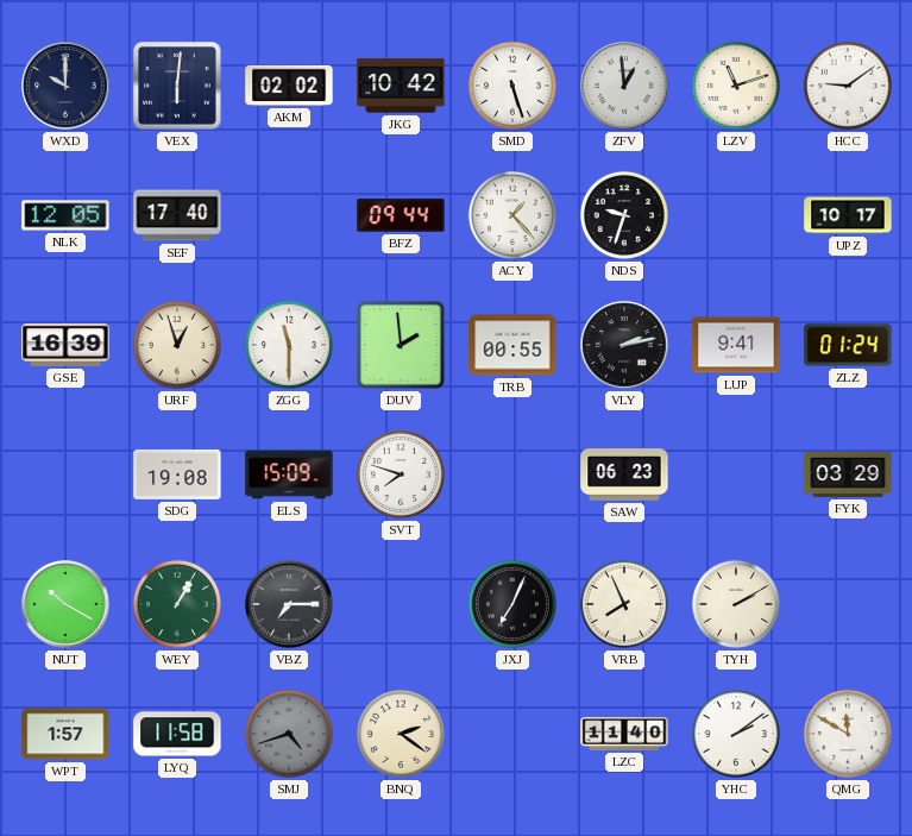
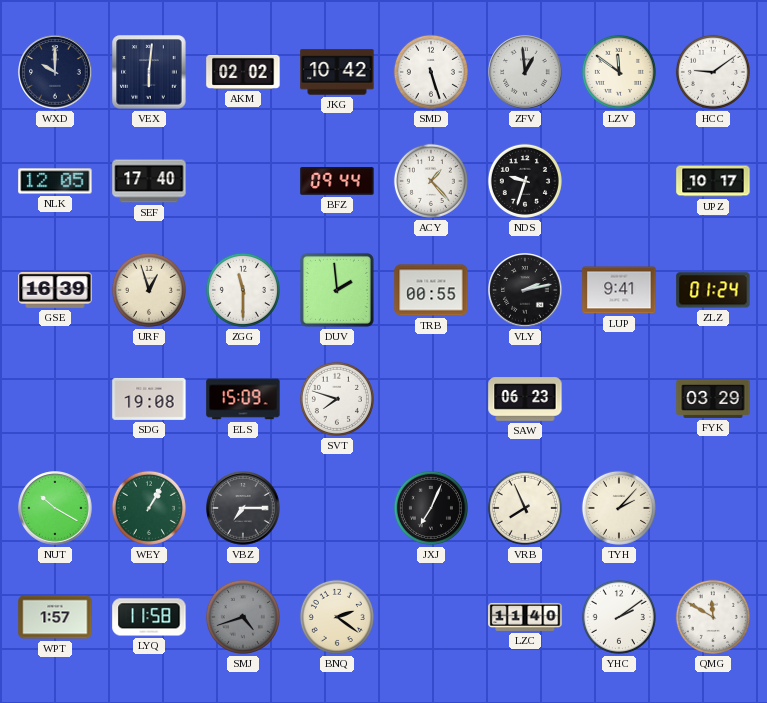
LZV: 11:12 -> 11:51
TYH: 2:10 -> 2:07
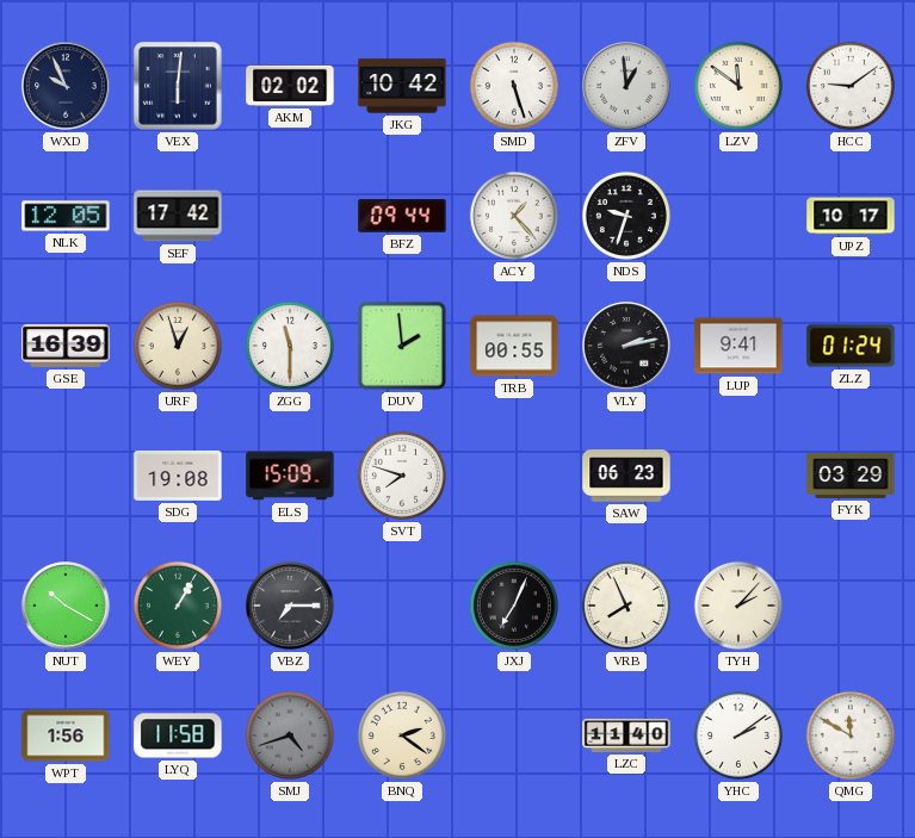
WXD: 10:00 -> 9:56
SEF: 17:40 -> 17:42
WPT: 1:57 -> 1:56
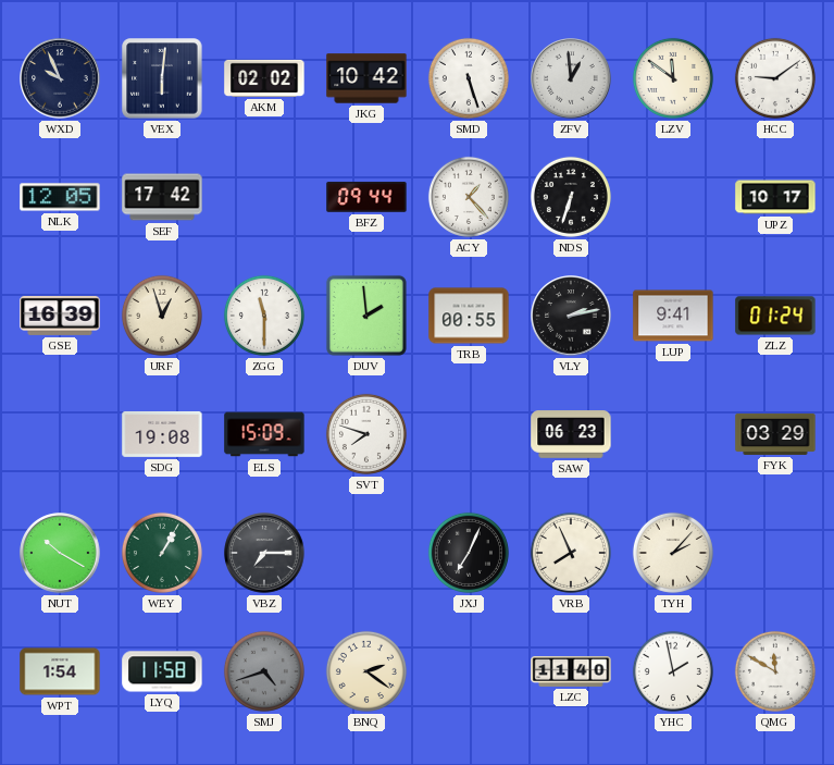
NDS: 9:33 -> 6:33
WPT: 1:56 -> 1:54
YHC: 2:09 -> 1:58
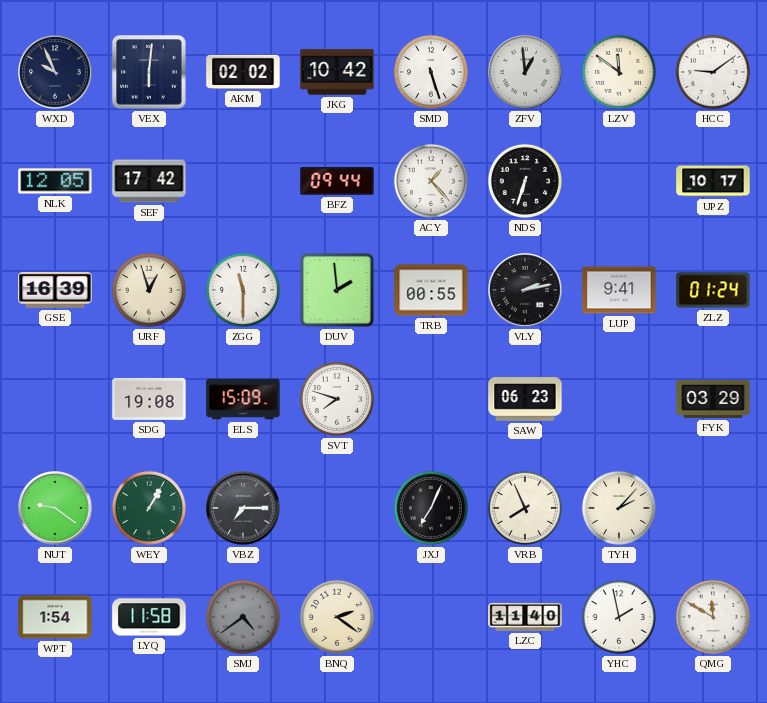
NUT: 10:20 -> 9:21
SMJ: 4:42 -> 4:39
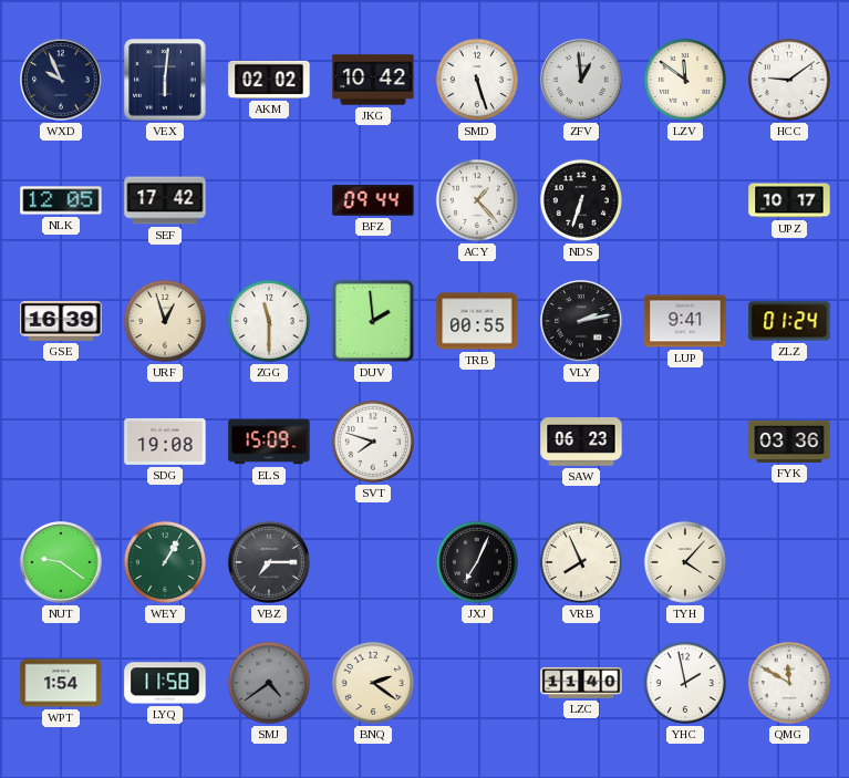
FYK: 03:29 -> 03:36
TYH: 2:07 -> 4:07
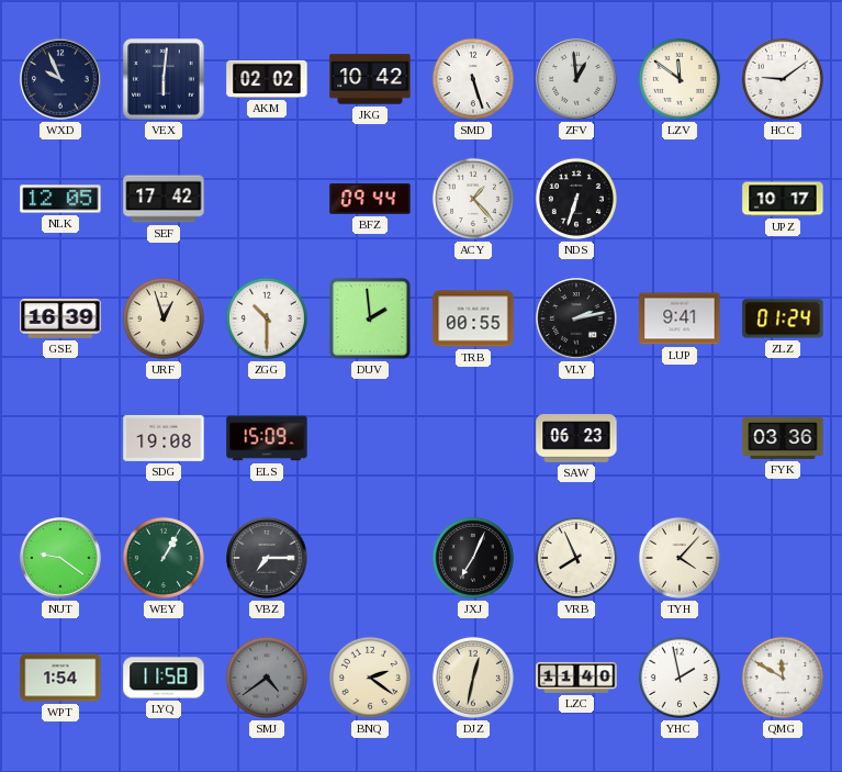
ZGG: 11:30 -> 10:30
SVT: 7:48 -> none
DJZ: none -> 12:32
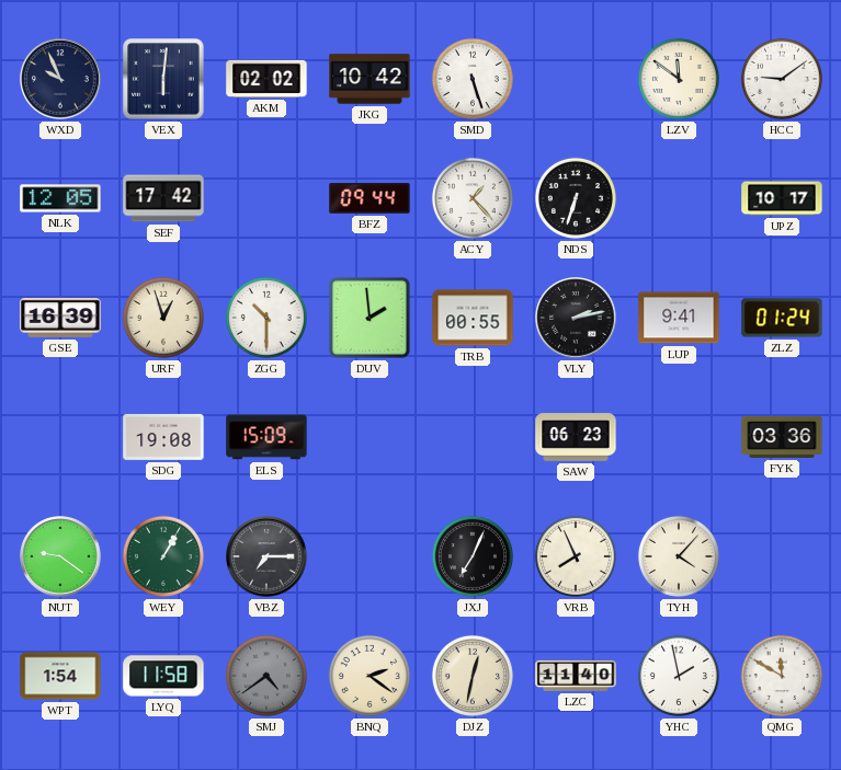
ZFV: 12:59 -> none
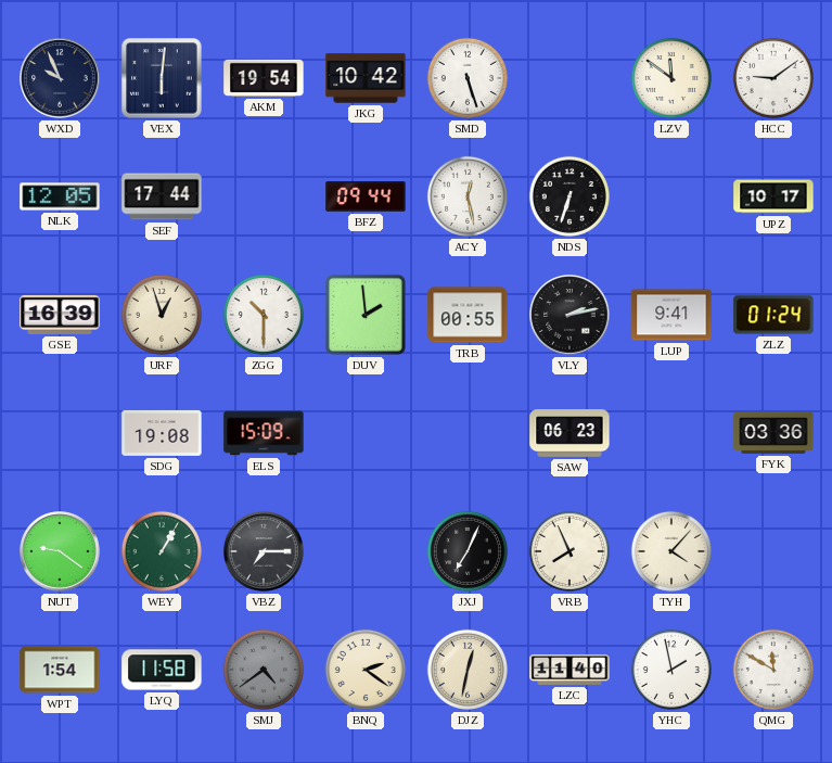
AKM: 02:02 -> 19:54
SEF: 17:42 -> 17:44
ACY: 1:23 -> 12:28
